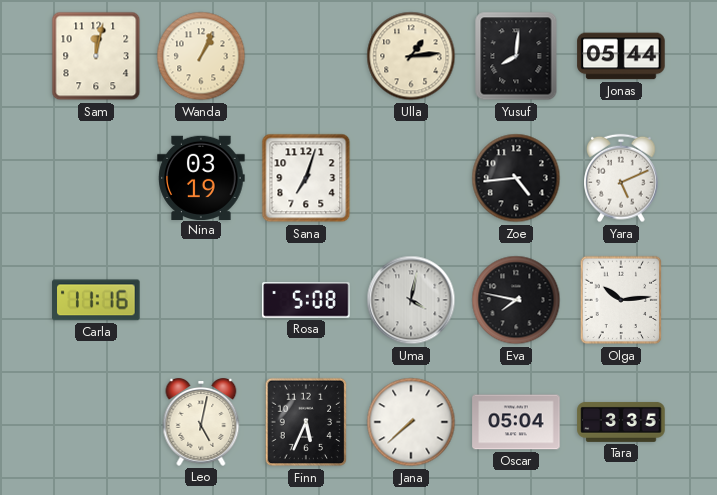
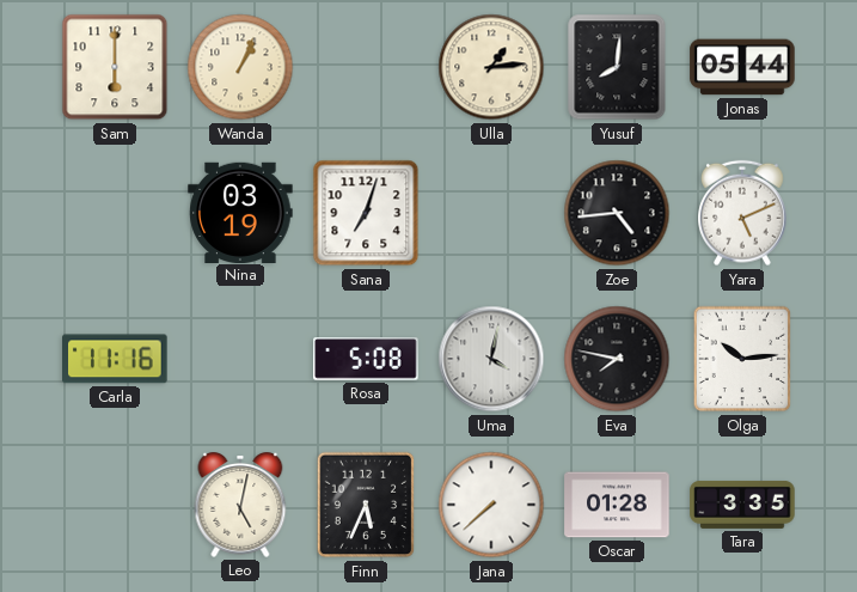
Sam: 12:02 -> 6:00
Oscar: 05:04 -> 01:28
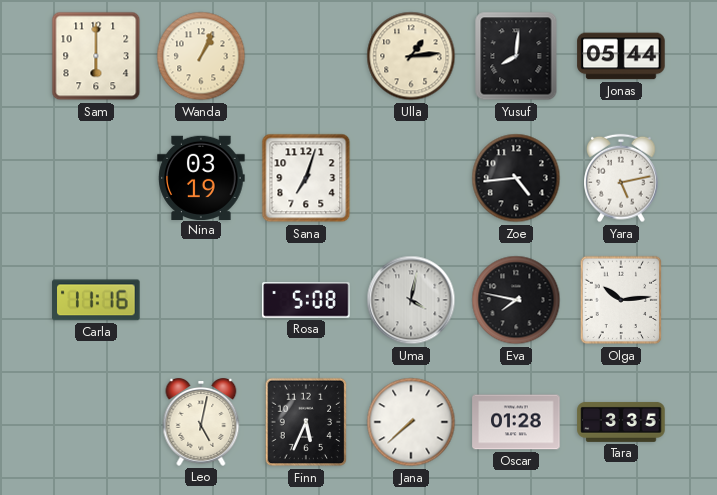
Yara: 5:11 -> 5:13
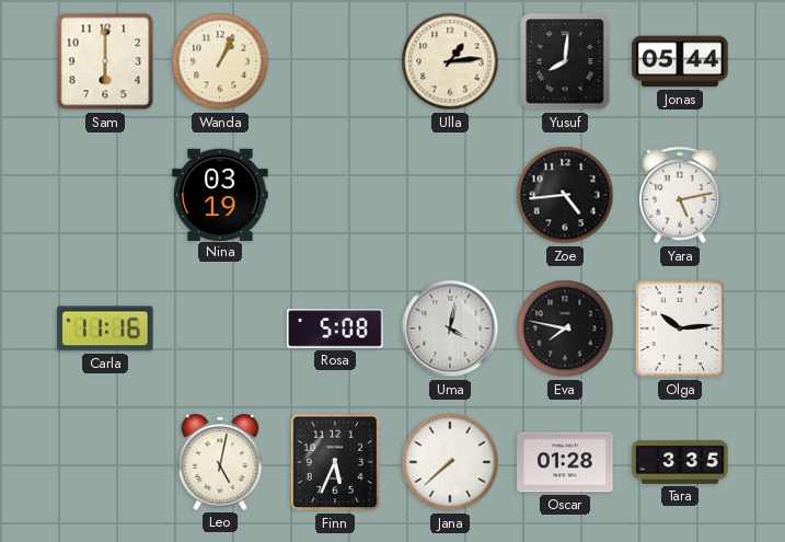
Sana: 7:03 -> none
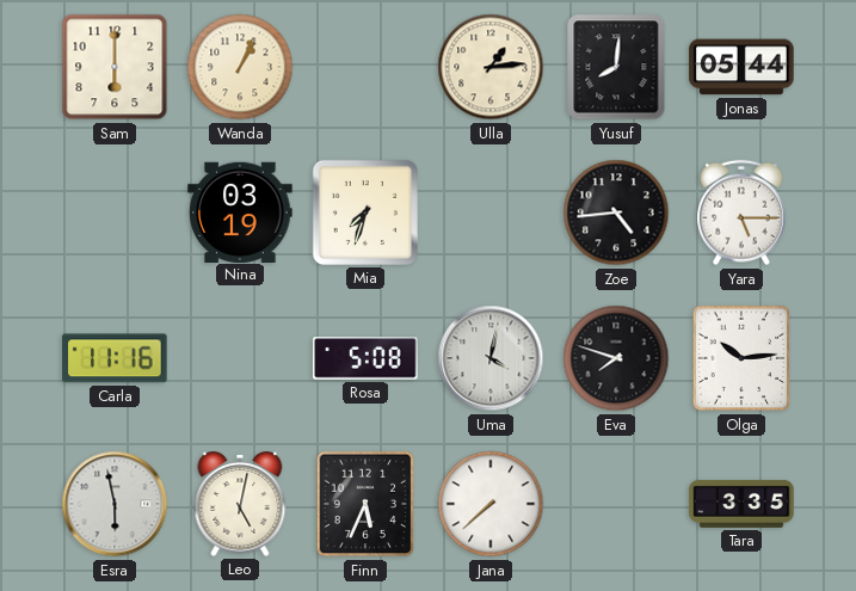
Mia: none -> 7:33
Yara: 5:13 -> 5:15
Eva: 7:47 -> 7:48
Esra: none -> 5:58
Oscar: 01:28 -> none
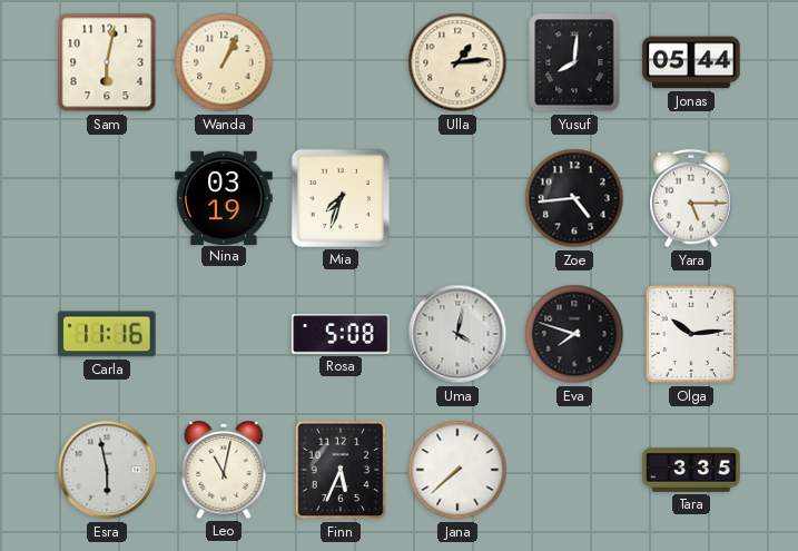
Sam: 6:00 -> 6:02
Leo: 5:02 -> 11:02
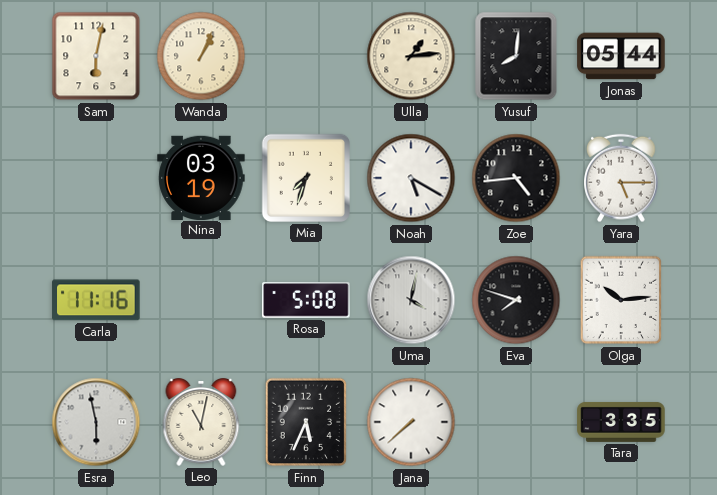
Noah: none -> 5:20
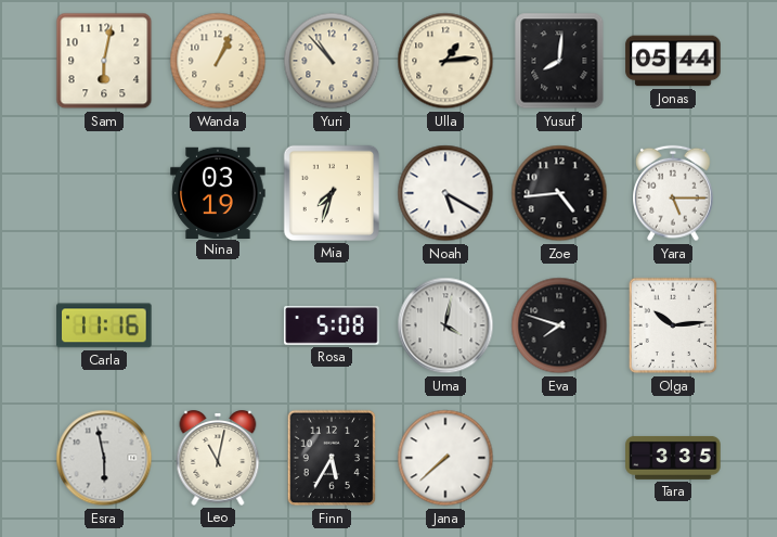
Yuri: none -> 10:53
Finn: 5:34 -> 5:35
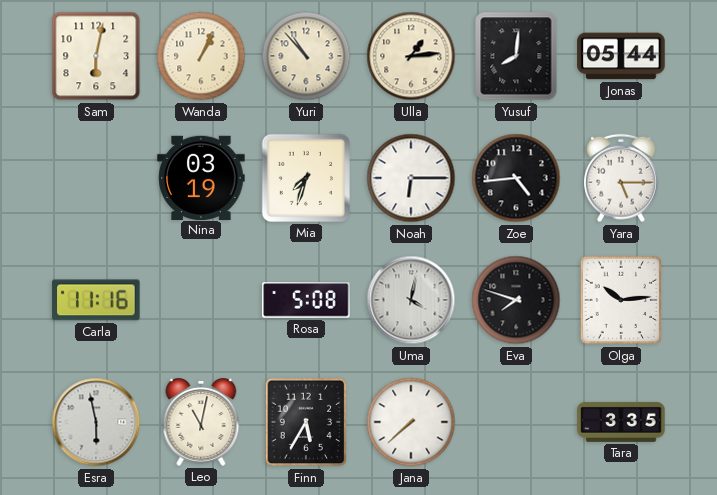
Noah: 5:20 -> 6:15
